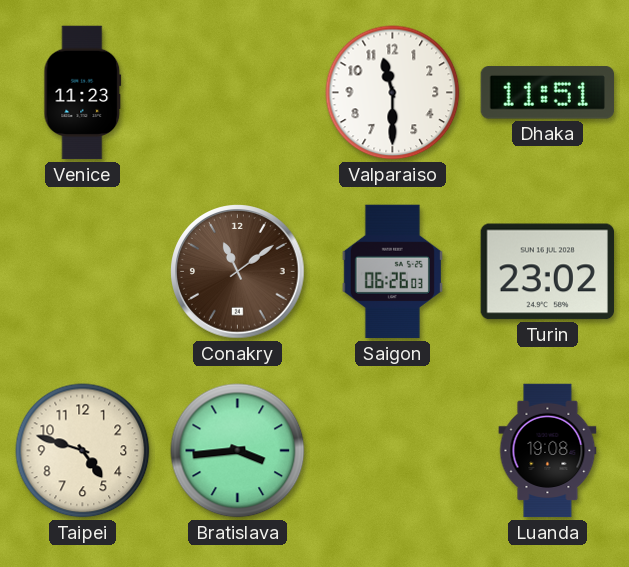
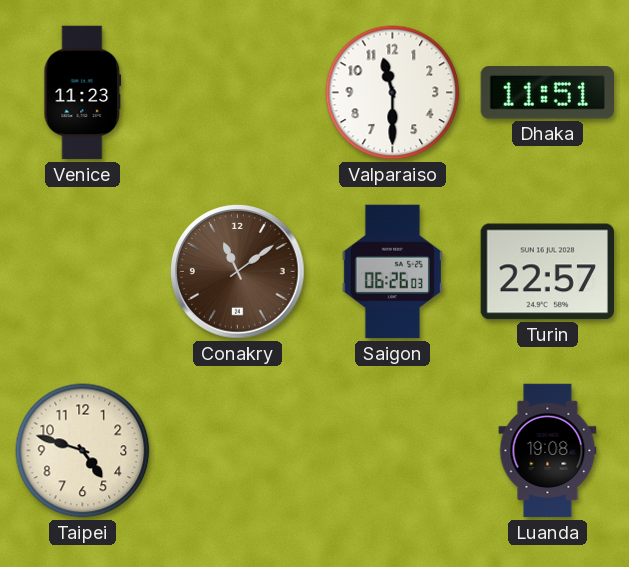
Turin: 23:02 -> 22:57
Bratislava: 3:44 -> none
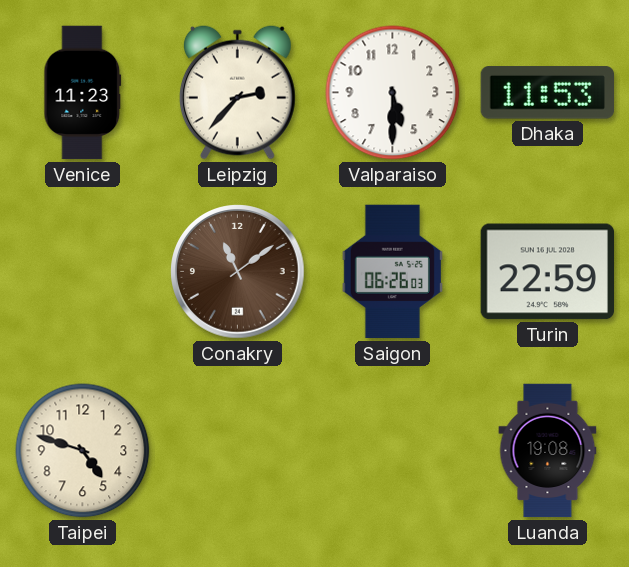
Leipzig: none -> 2:37
Valparaiso: 11:30 -> 5:30
Dhaka: 11:51 -> 11:53
Turin: 22:57 -> 22:59
